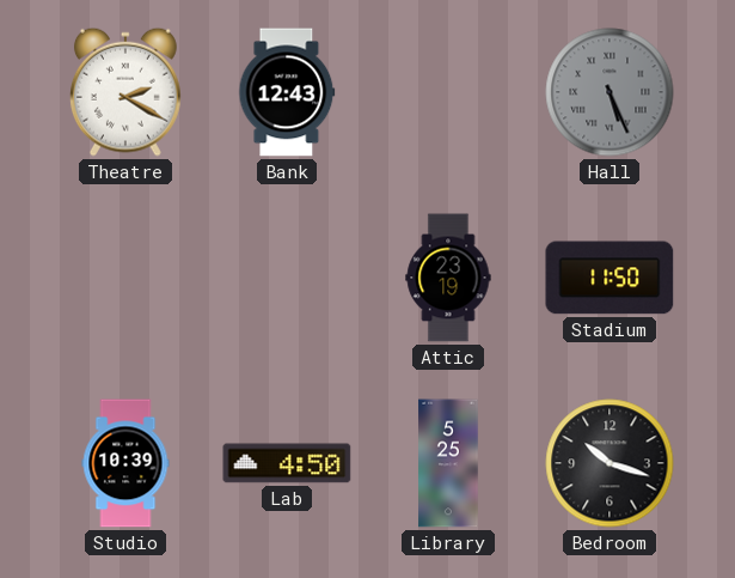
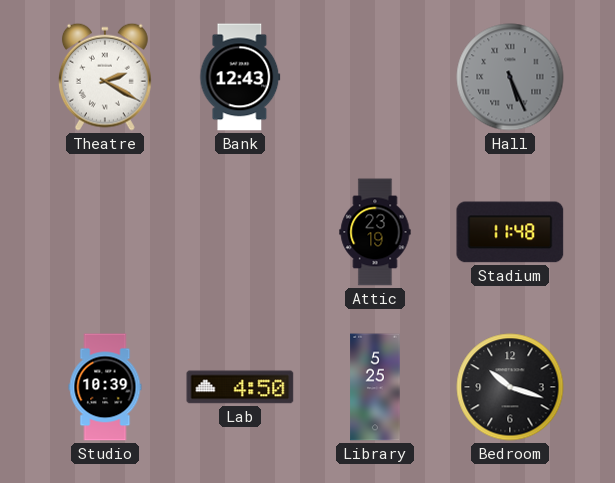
Stadium: 11:50 -> 11:48
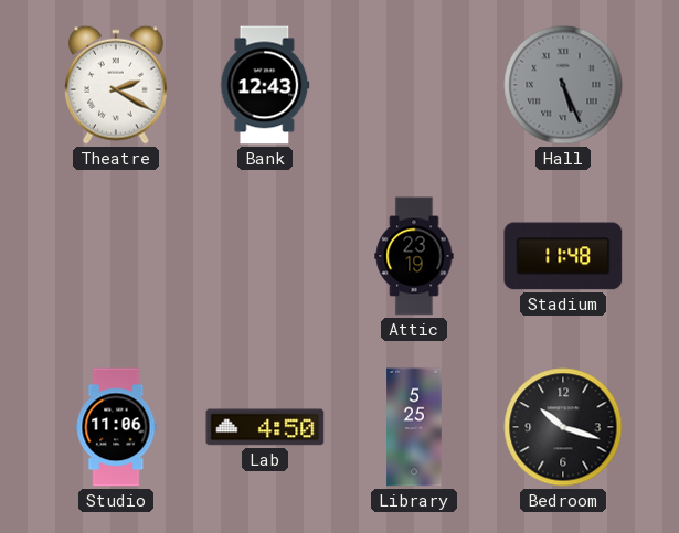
Studio: 10:39 -> 11:06
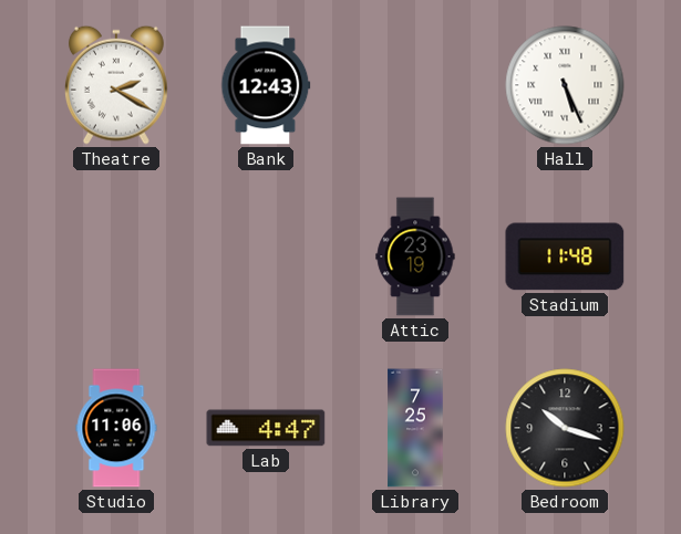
Hall dial: grey -> white
Lab: 4:50 -> 4:47
Library: 5:25 -> 7:25
